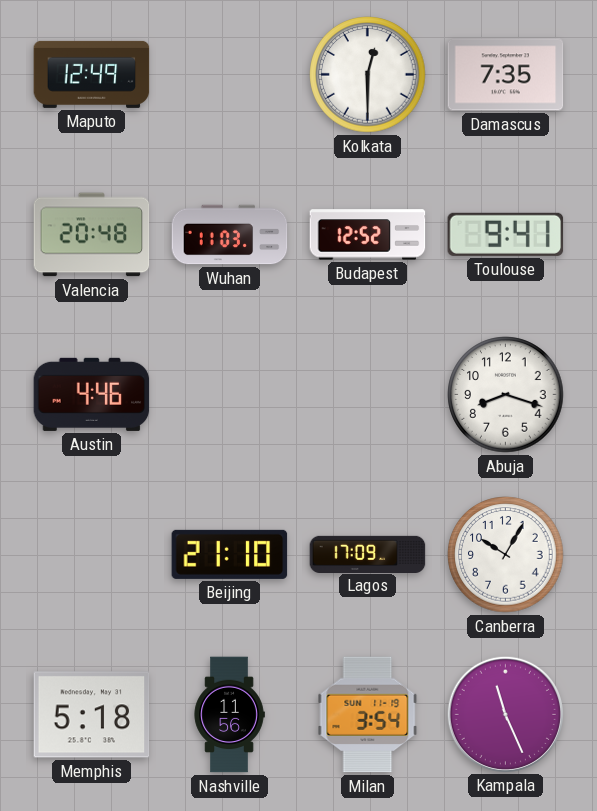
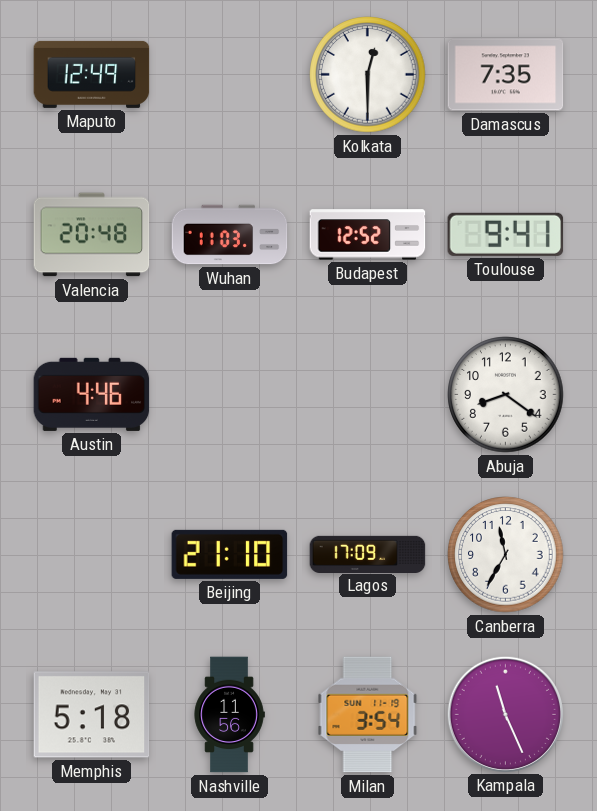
Abuja: 8:18 -> 8:21
Canberra: 10:05 -> 11:35
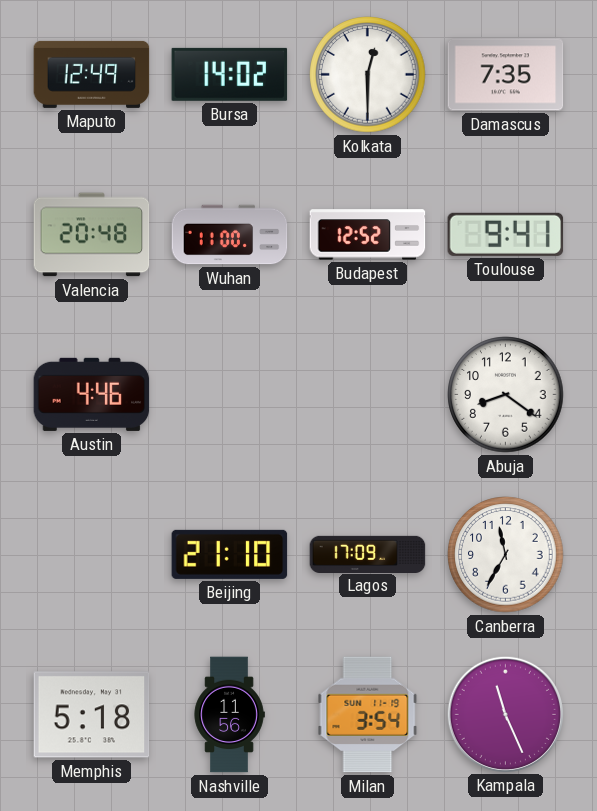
Bursa: none -> 14:02
Wuhan: 11:03 -> 11:00
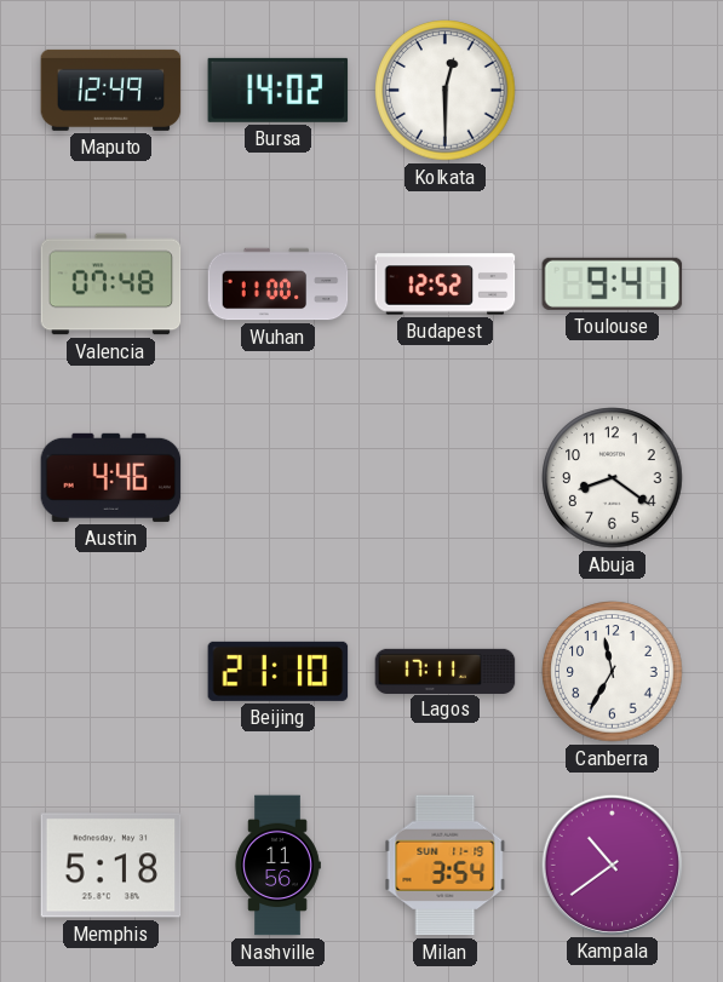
Damascus: 7:35 -> none
Valencia: 20:48 -> 07:48
Lagos: 17:09 -> 17:11
Kampala: 11:26 -> 10:39
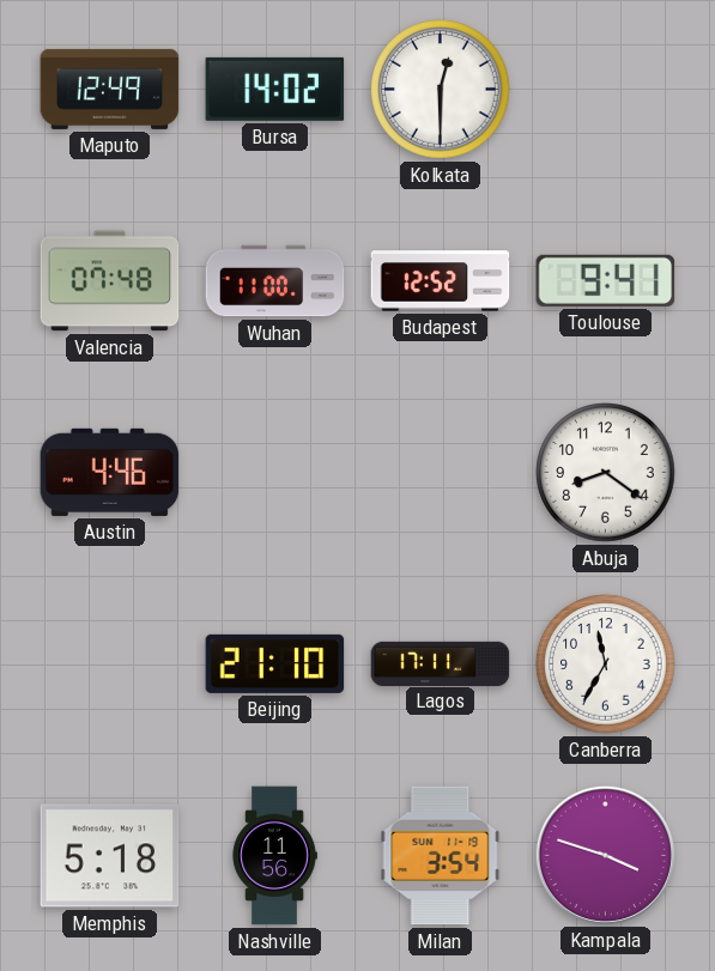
Kampala: 10:39 -> 3:48
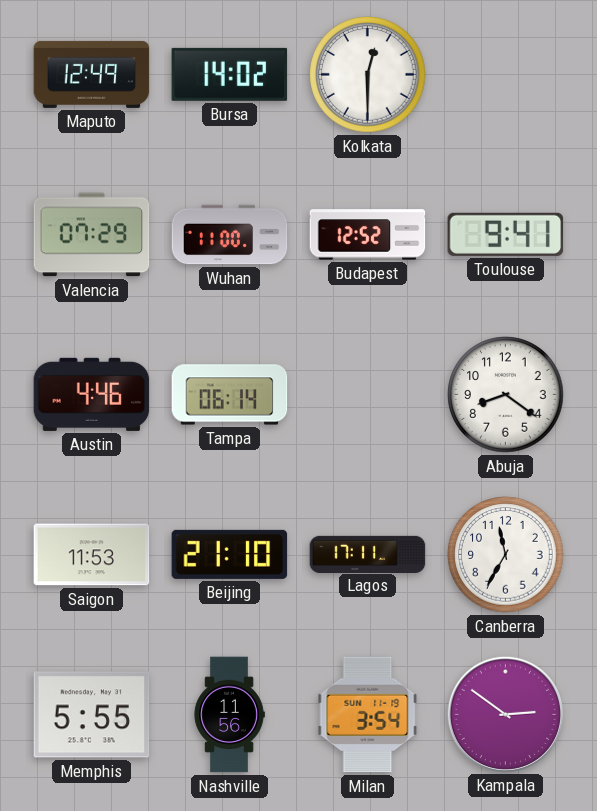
Valencia: 07:48 -> 07:29
Tampa: none -> 06:14
Saigon: none -> 11:53
Memphis: 5:18 -> 5:55
Kampala: 3:48 -> 2:51
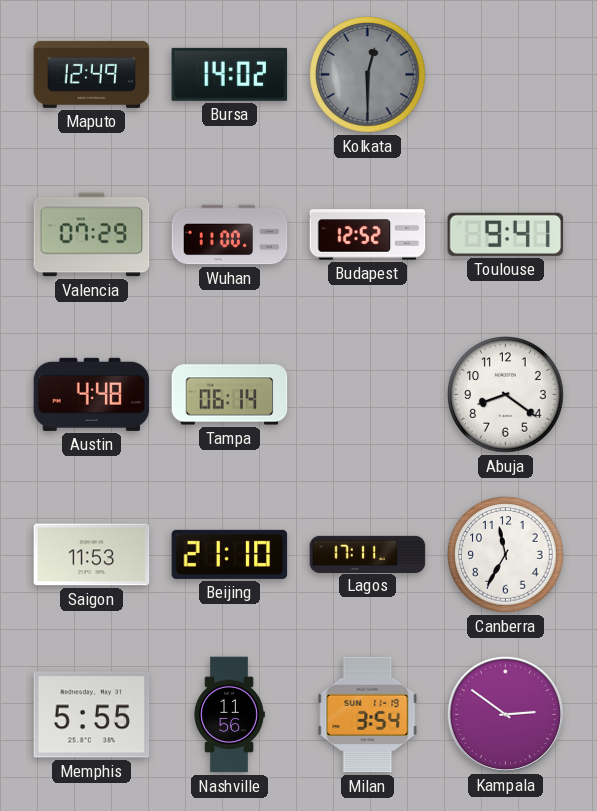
Kolkata dial: white -> grey
Austin: 4:46 -> 4:48
